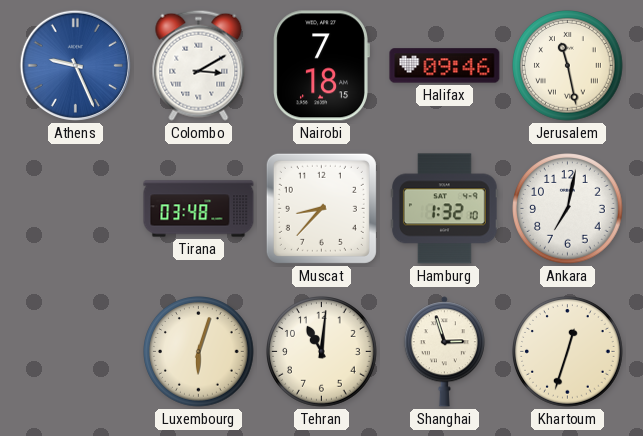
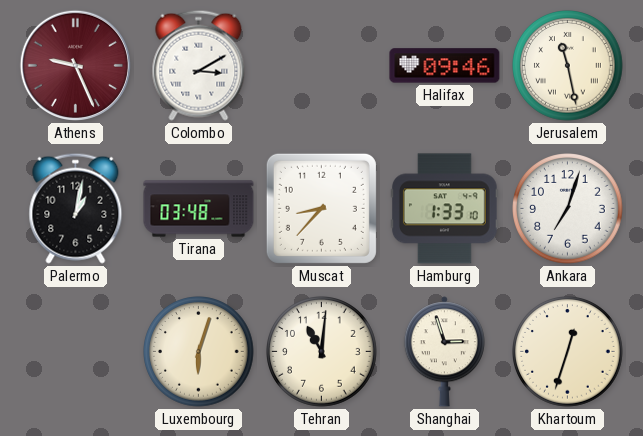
Athens dial: blue -> burgundy
Nairobi: 7:18 -> none
Palermo: none -> 1:02
Hamburg: 1:32 -> 1:33
Ankara: 7:02 -> 7:03
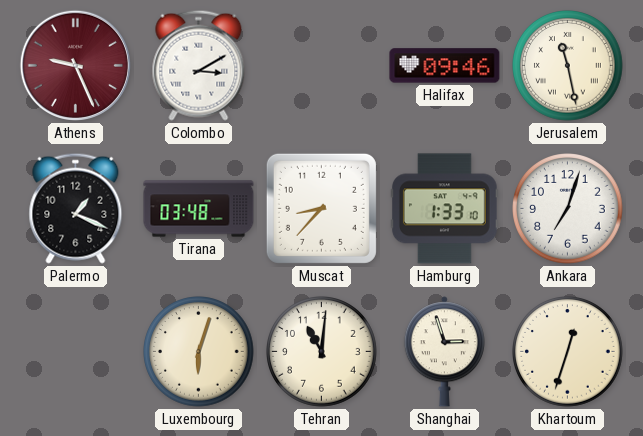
Palermo: 1:02 -> 1:19
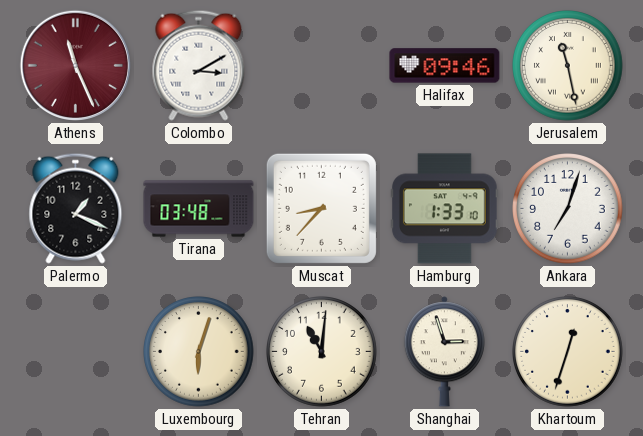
Athens: 9:26 -> 11:26
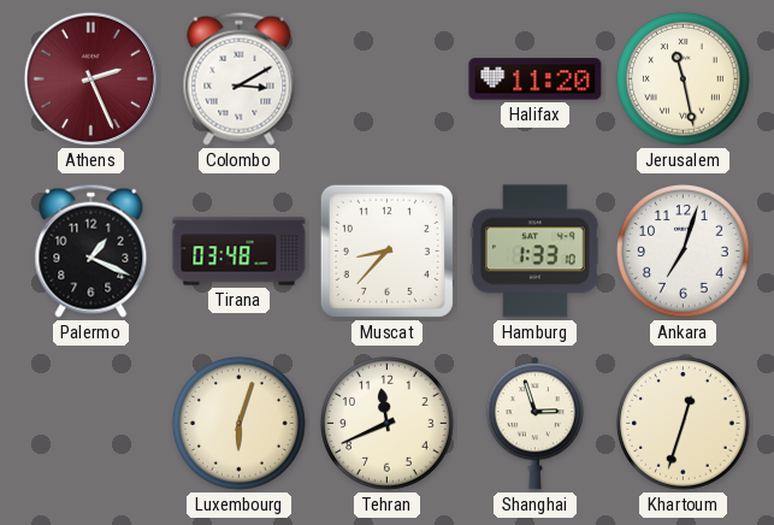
Athens: 11:26 -> 2:26
Halifax: 09:46 -> 11:20
Tehran: 11:01 -> 11:41
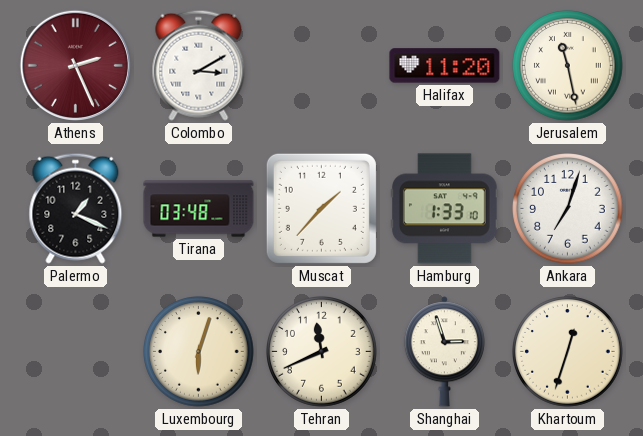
Muscat: 8:37 -> 1:37
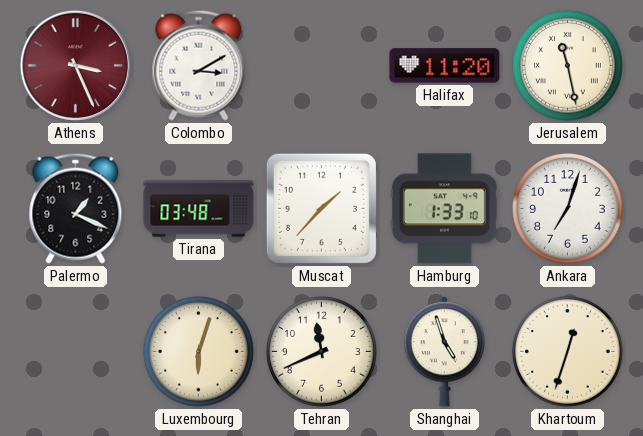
Athens: 2:26 -> 3:26
Shanghai: 2:57 -> 4:57
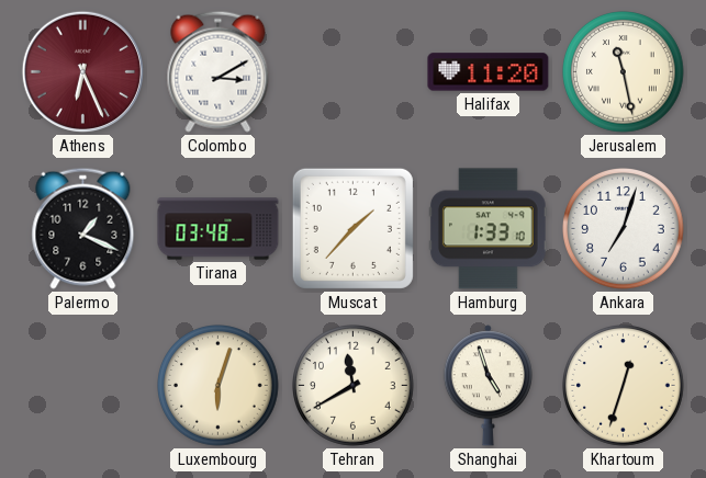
Athens: 3:26 -> 6:26
Tehran: 11:41 -> 11:40
